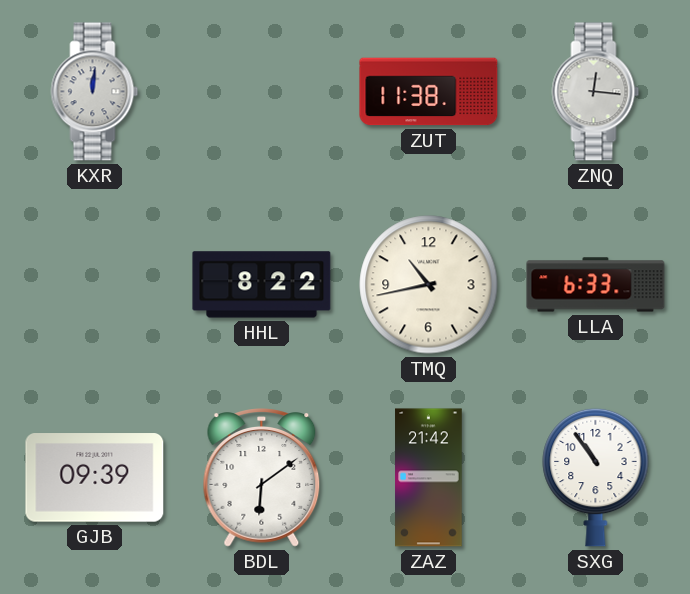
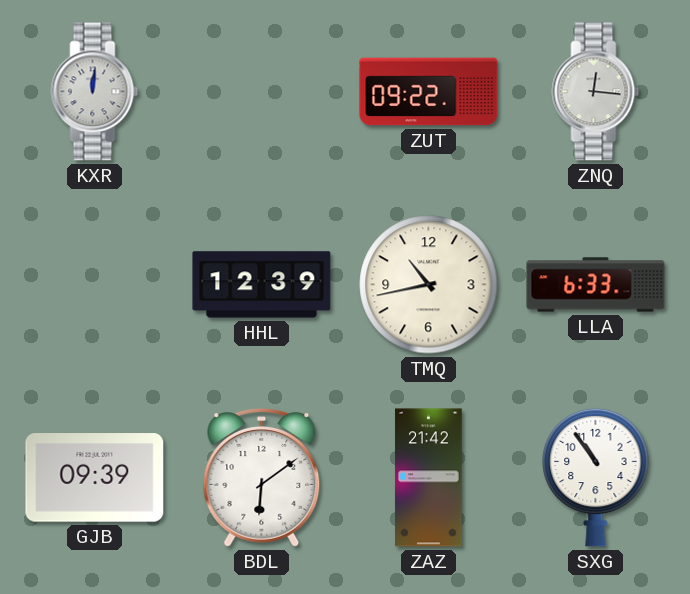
ZUT: 11:38 -> 09:22
HHL: 8:22 -> 12:39
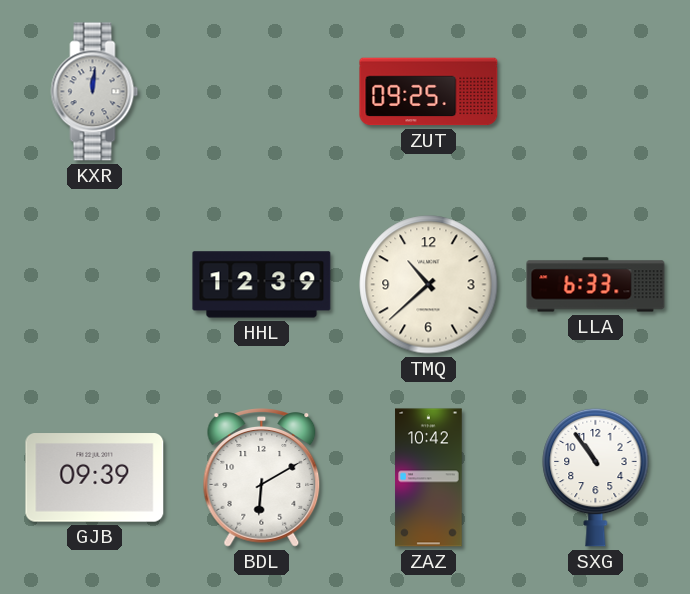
ZUT: 09:22 -> 09:25
ZNQ: 12:16 -> none
TMQ: 10:43 -> 10:38
BDL: 6:09 -> 6:10
ZAZ: 21:42 -> 10:42
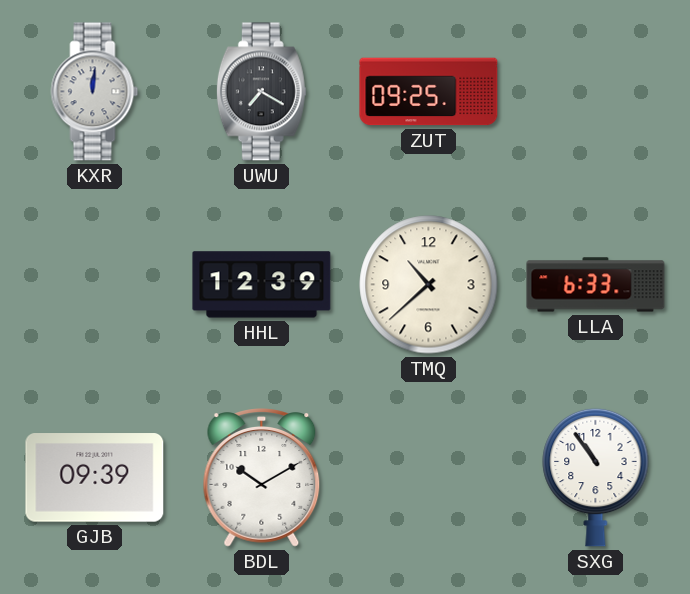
UWU: none -> 7:20
BDL: 6:10 -> 10:10
ZAZ: 10:42 -> none
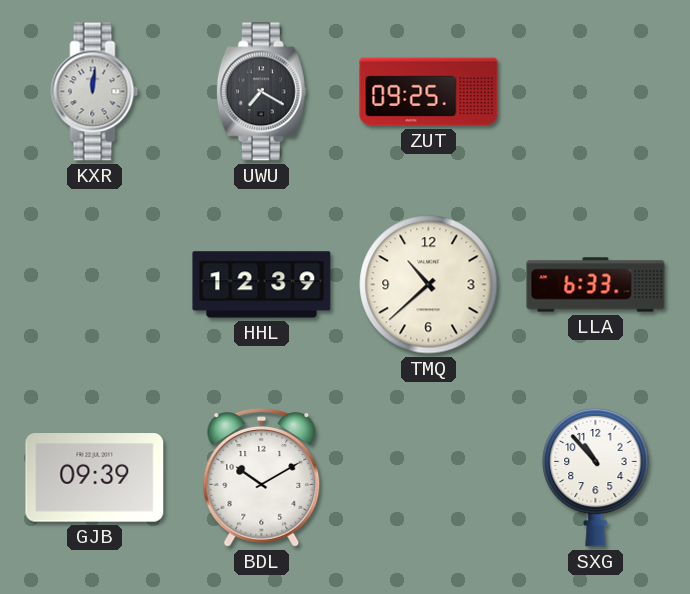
SXG: 10:54 -> 10:53
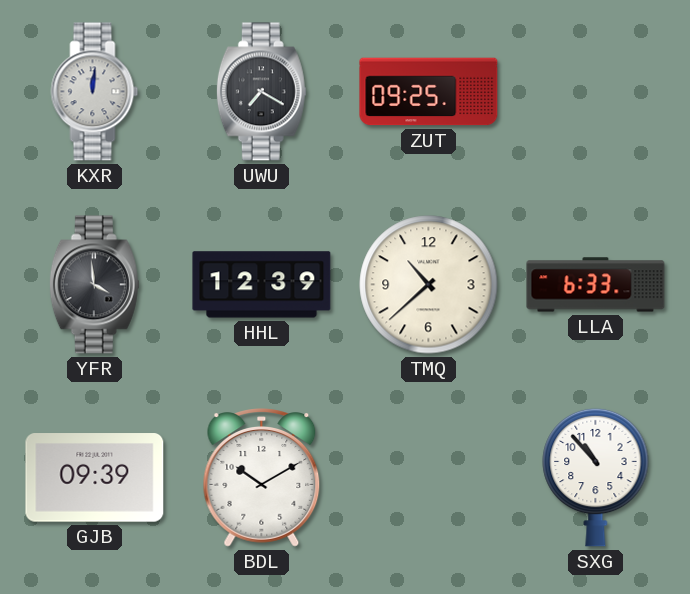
YFR: none -> 3:59
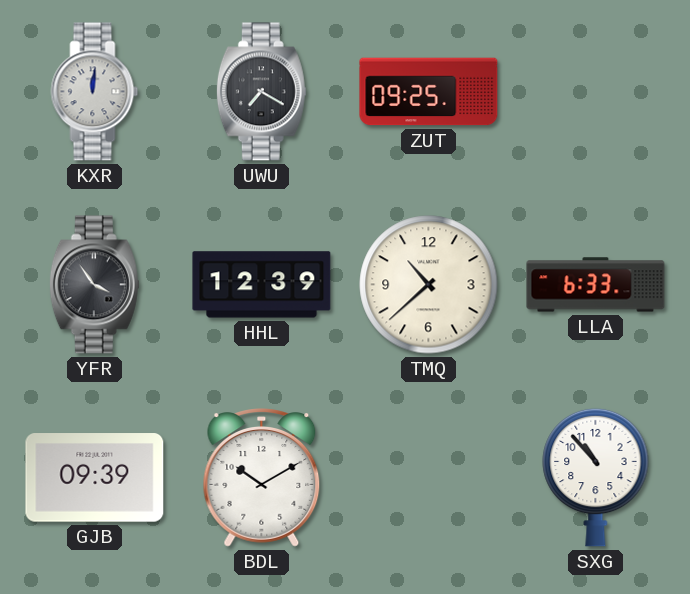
YFR: 3:59 -> 3:54
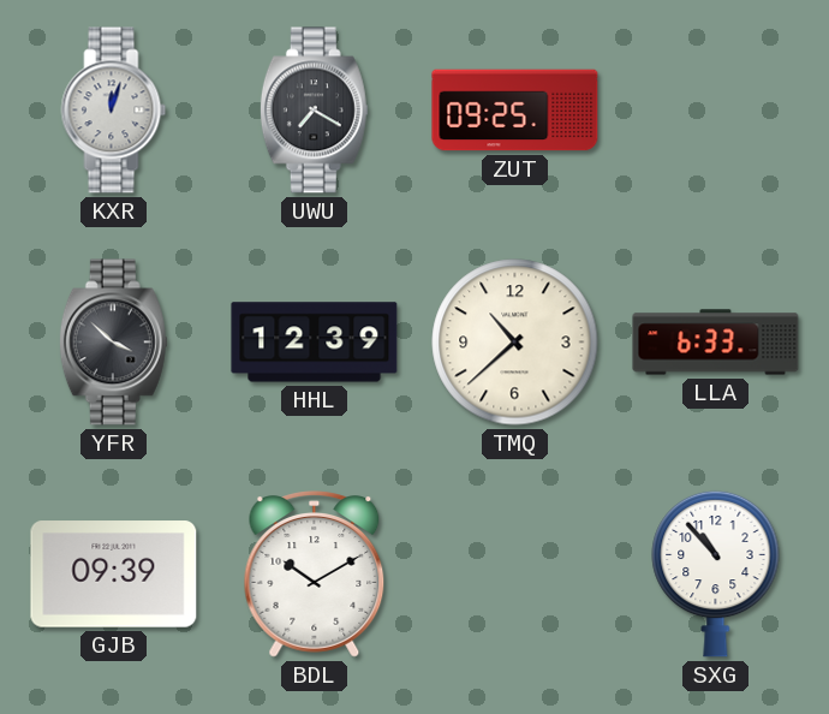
KXR: 12:01 -> 12:03
YFR: 3:54 -> 3:52
